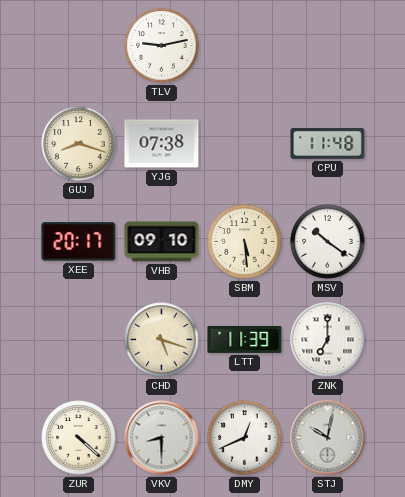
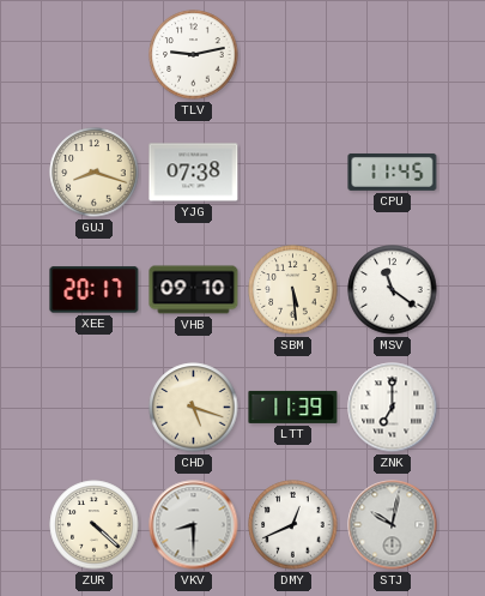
CPU: 11:48 -> 11:45
MSV: 10:21 -> 11:21
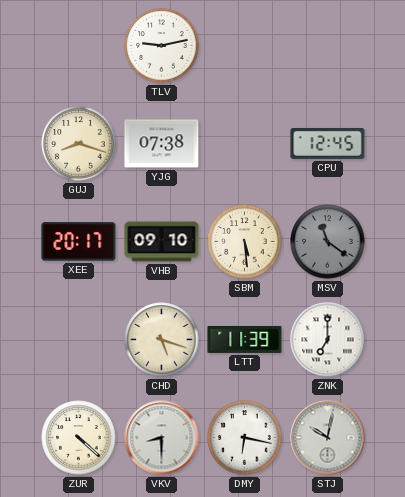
CPU: 11:45 -> 12:45
MSV dial: white -> grey
DMY: 12:41 -> 6:17
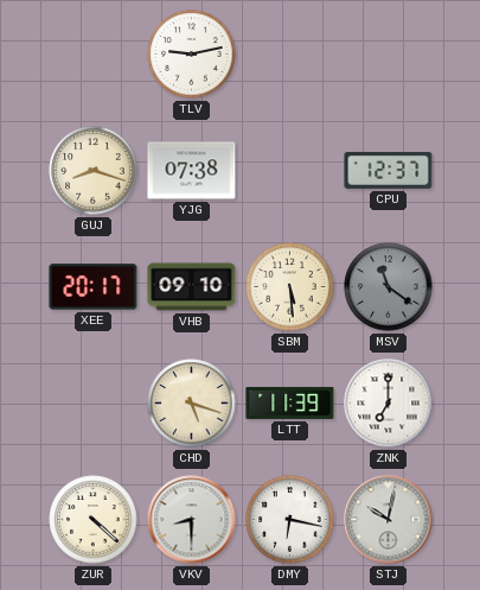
CPU: 12:45 -> 12:37
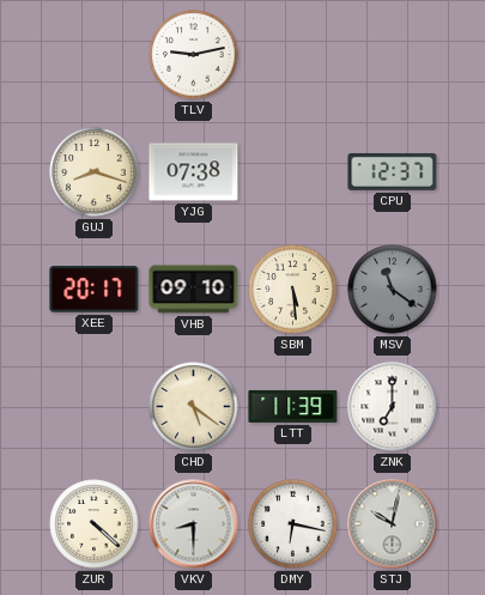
CHD: 5:18 -> 5:21
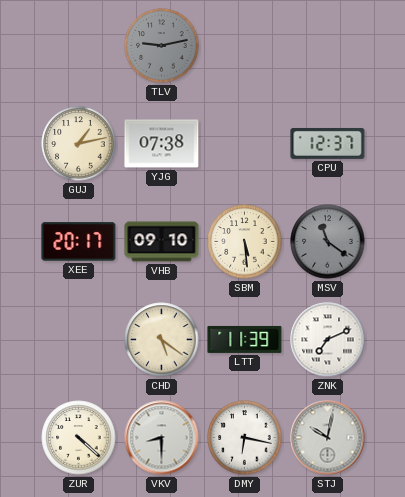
TLV dial: white -> grey
GUJ: 8:18 -> 1:13
ZNK: 7:00 -> 7:11
